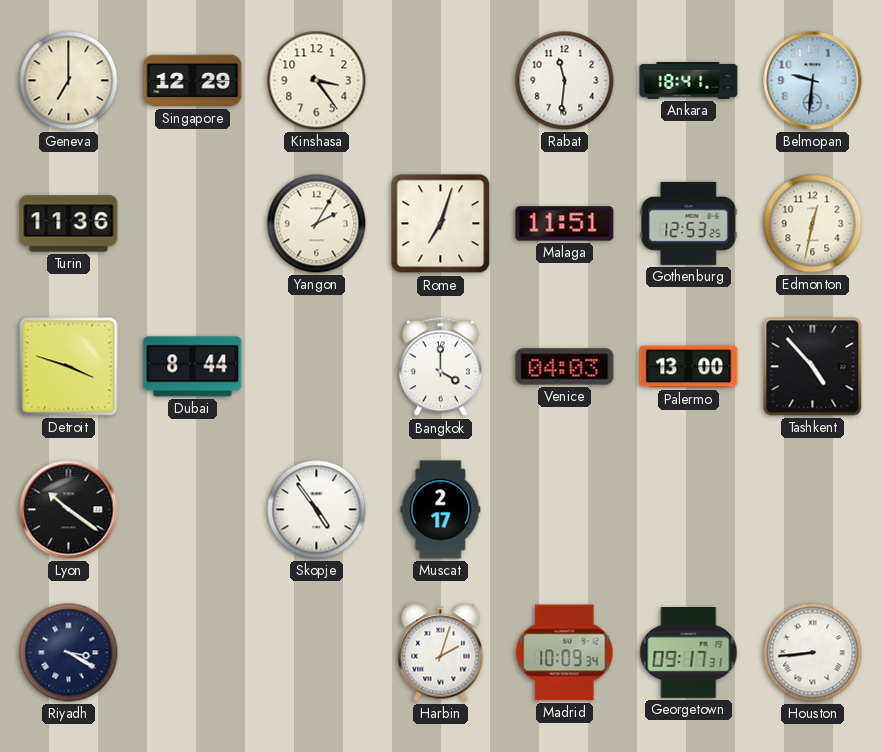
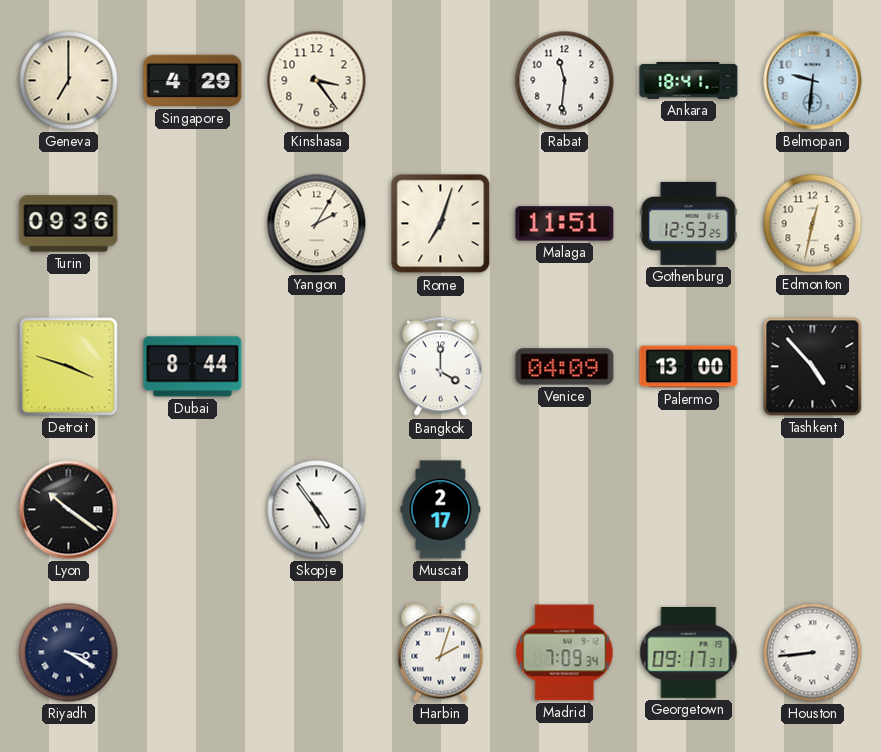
Singapore: 12:29 -> 4:29
Turin: 11:36 -> 09:36
Venice: 04:03 -> 04:09
Madrid: 10:09 -> 7:09
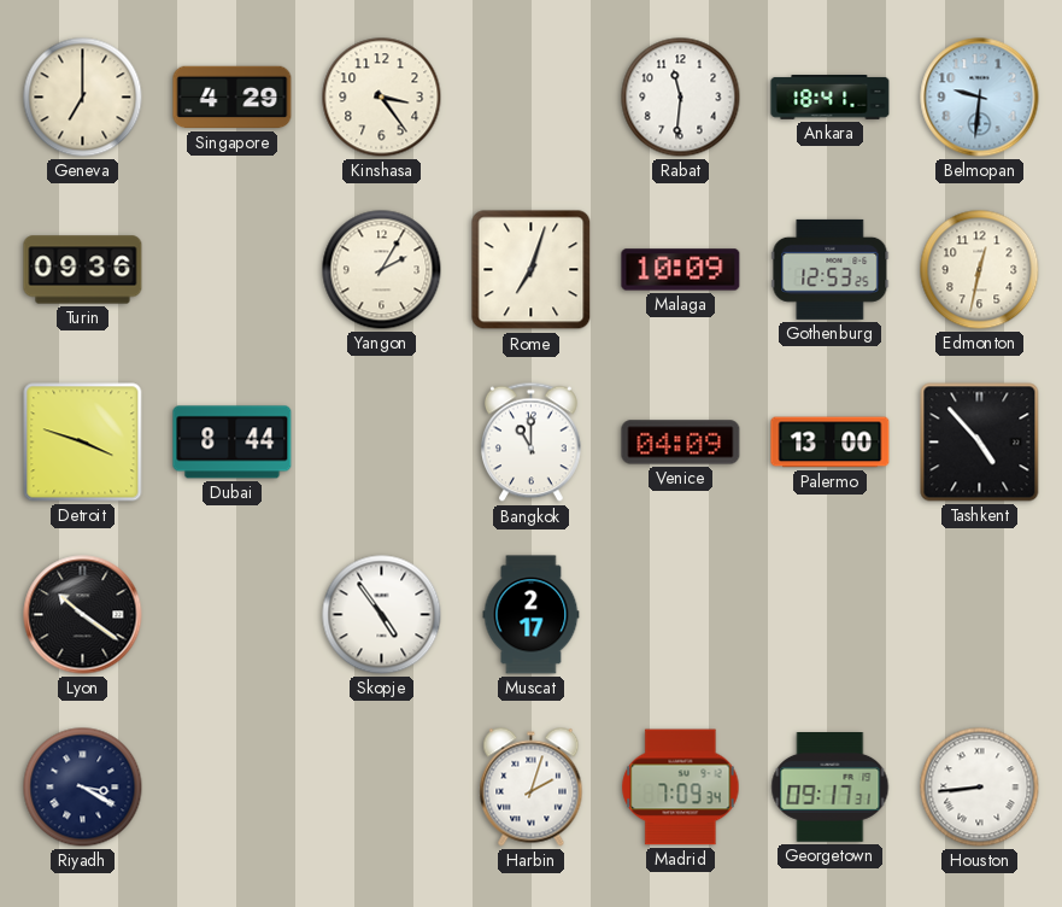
Malaga: 11:51 -> 10:09
Bangkok: 4:00 -> 11:00
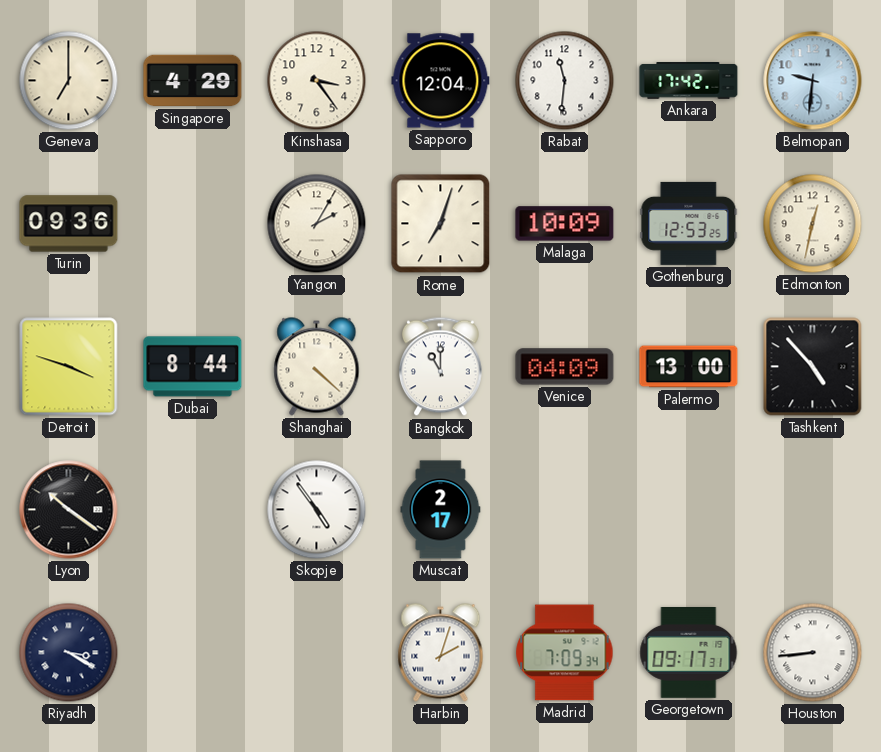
Sapporo: none -> 12:04
Ankara: 18:41 -> 17:42
Shanghai: none -> 4:22
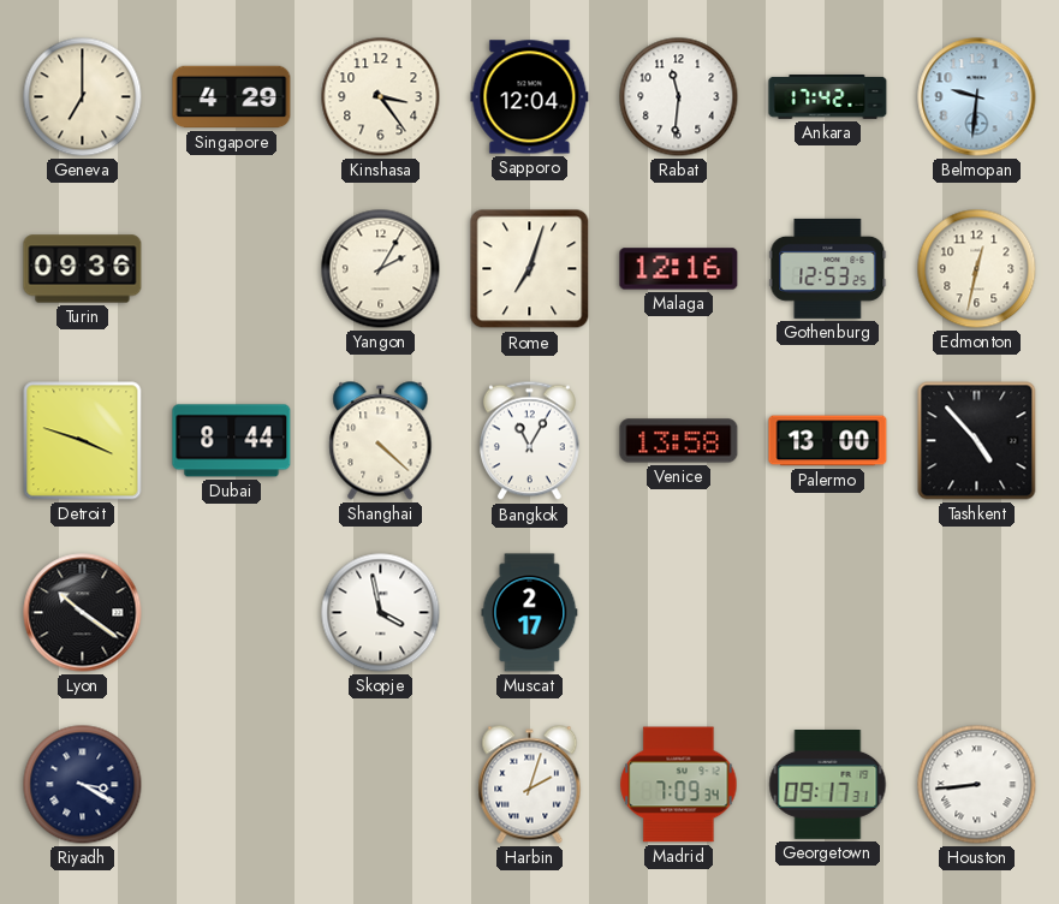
Malaga: 10:09 -> 12:16
Bangkok: 11:00 -> 11:05
Venice: 04:09 -> 13:58
Skopje: 4:54 -> 3:58
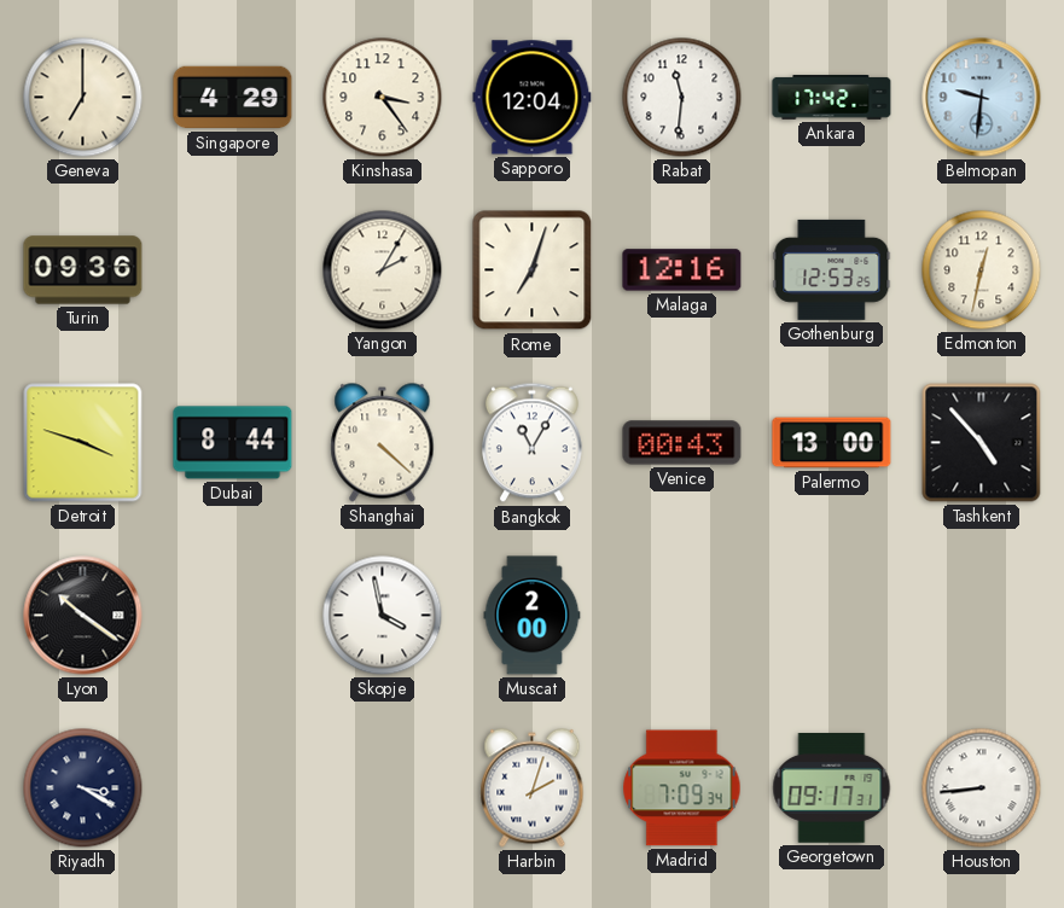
Venice: 13:58 -> 00:43
Muscat: 2:17 -> 2:00
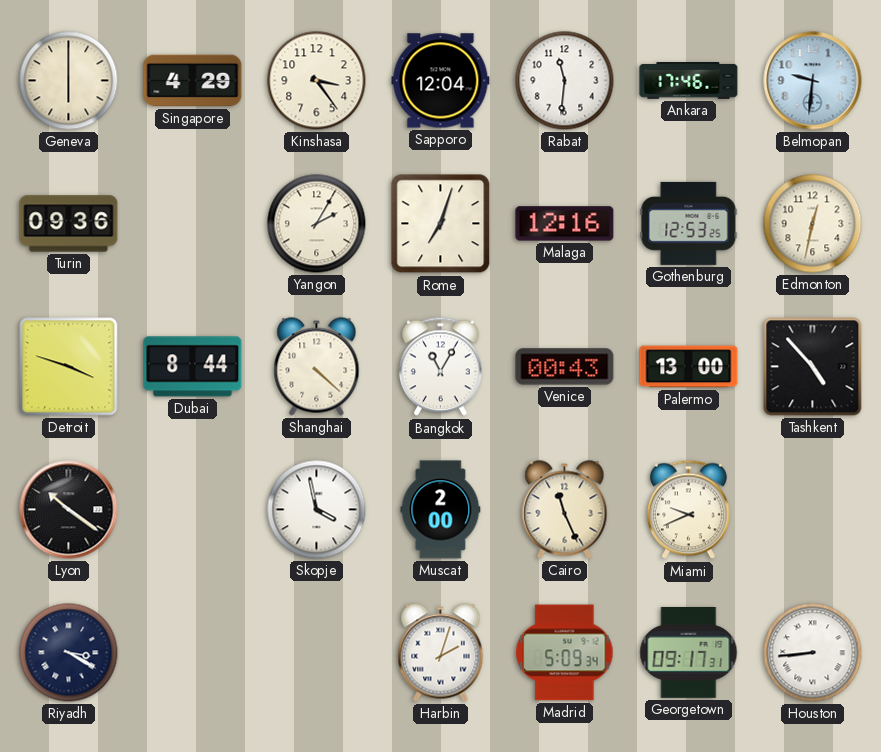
Geneva: 7:00 -> 6:00
Ankara: 17:42 -> 17:46
Cairo: none -> 11:26
Miami: none -> 9:41
Madrid: 7:09 -> 5:09
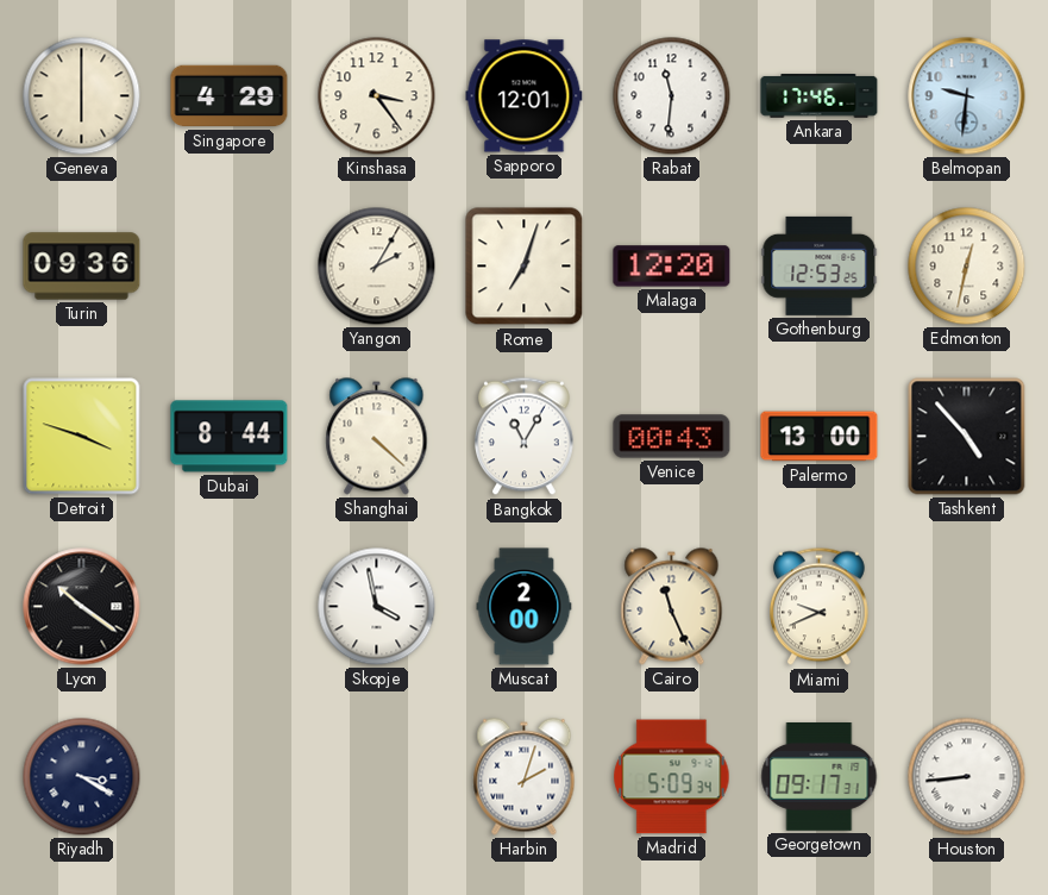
Sapporo: 12:04 -> 12:01
Malaga: 12:16 -> 12:20
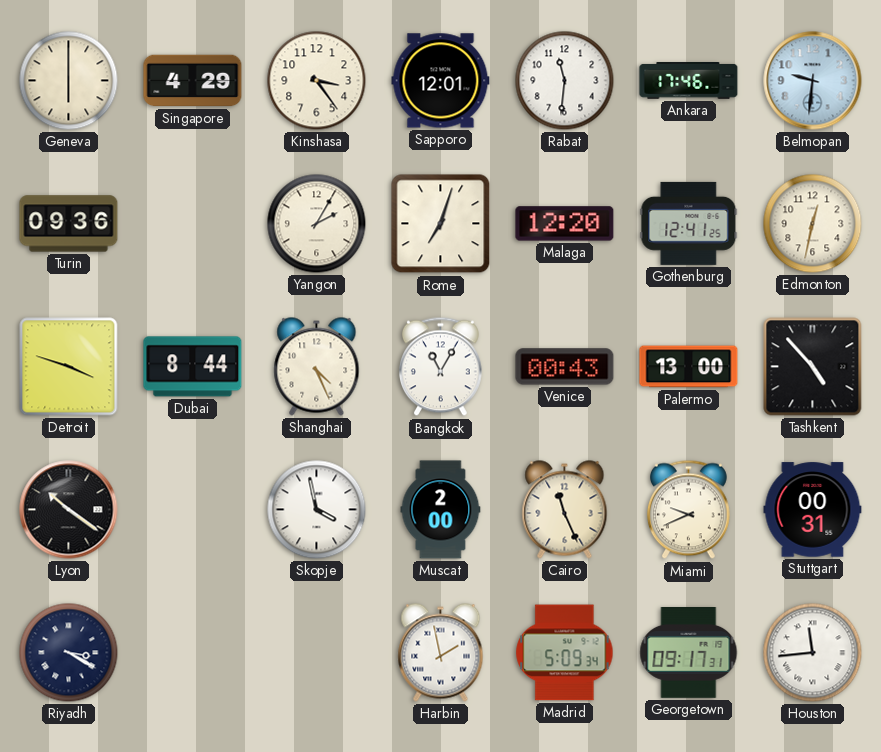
Gothenburg: 12:53 -> 12:41
Shanghai: 4:22 -> 4:26
Stuttgart: none -> 00:31
Harbin: 2:03 -> 1:58
Houston: 8:44 -> 11:44
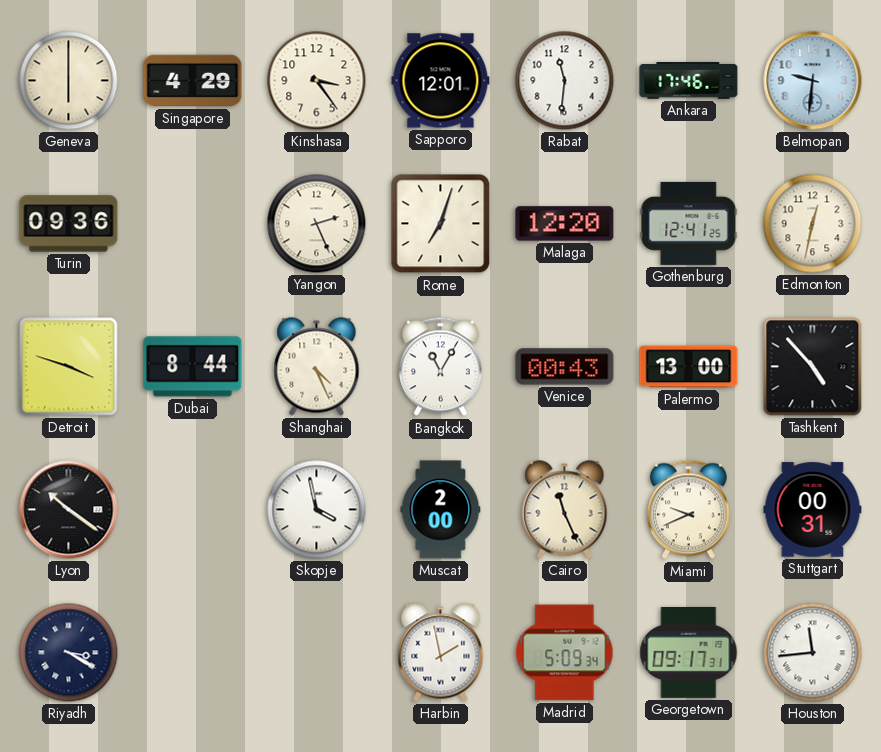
Yangon: 2:05 -> 2:26
